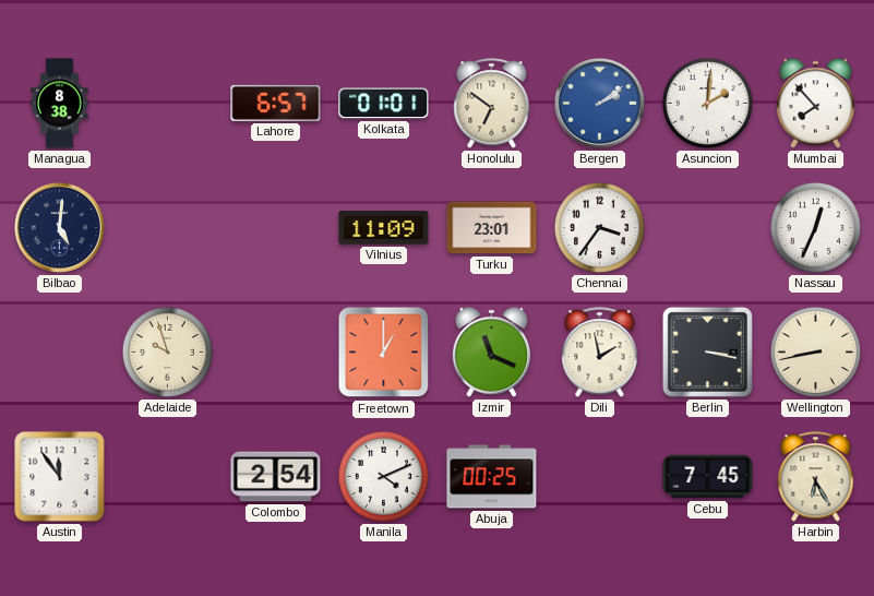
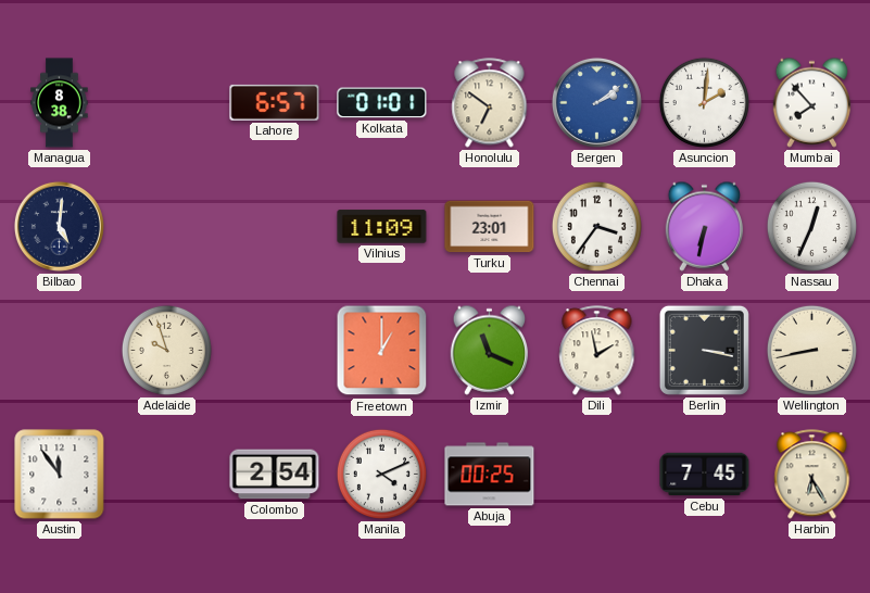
Dhaka: none -> 6:32
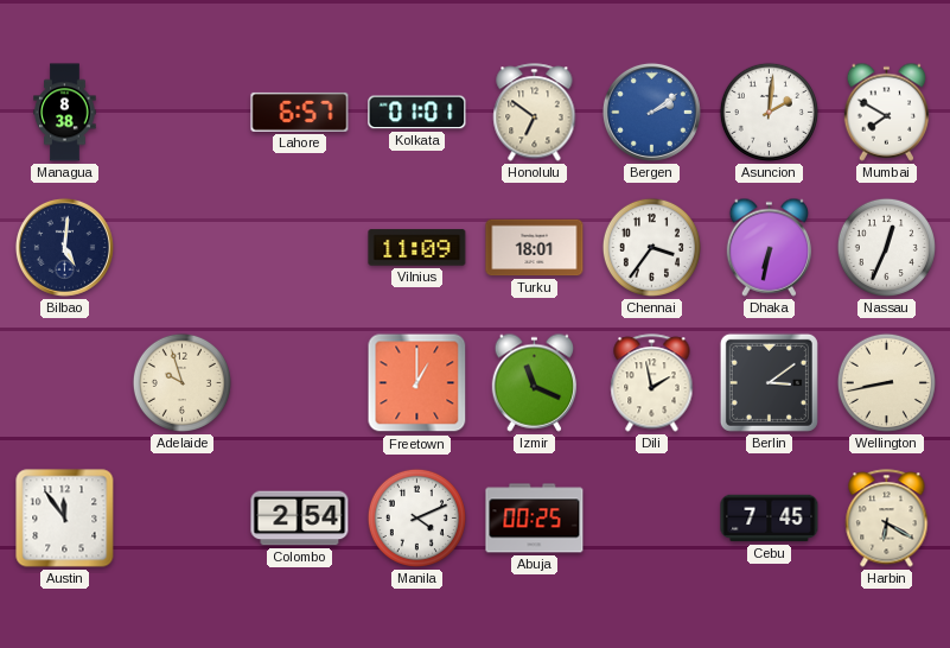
Mumbai: 7:53 -> 7:50
Turku: 23:01 -> 18:01
Berlin: 3:17 -> 3:09
Harbin: 6:25 -> 6:20
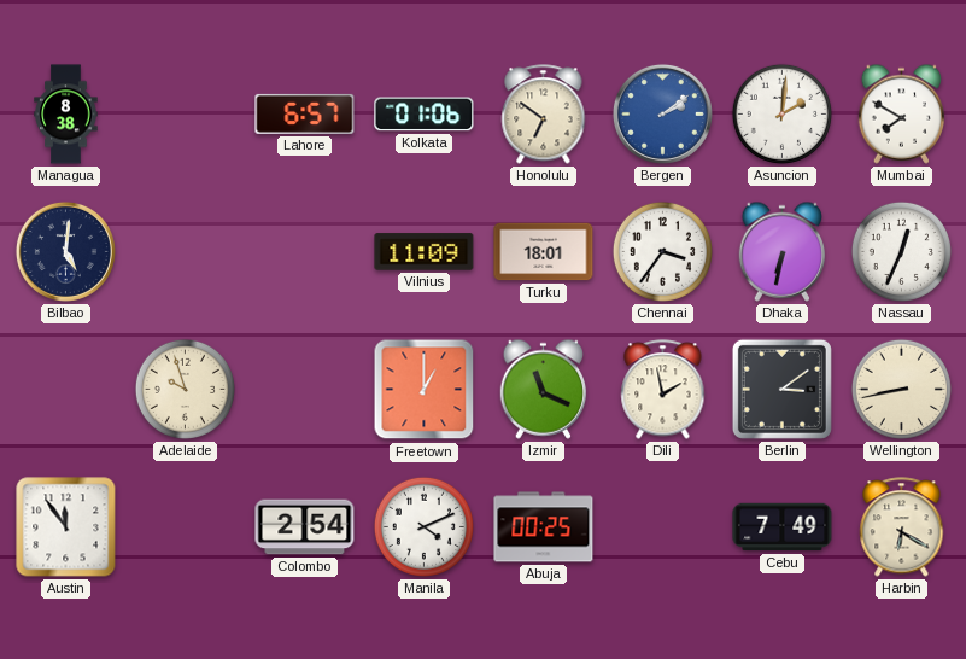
Kolkata: 01:01 -> 01:06
Cebu: 7:45 -> 7:49
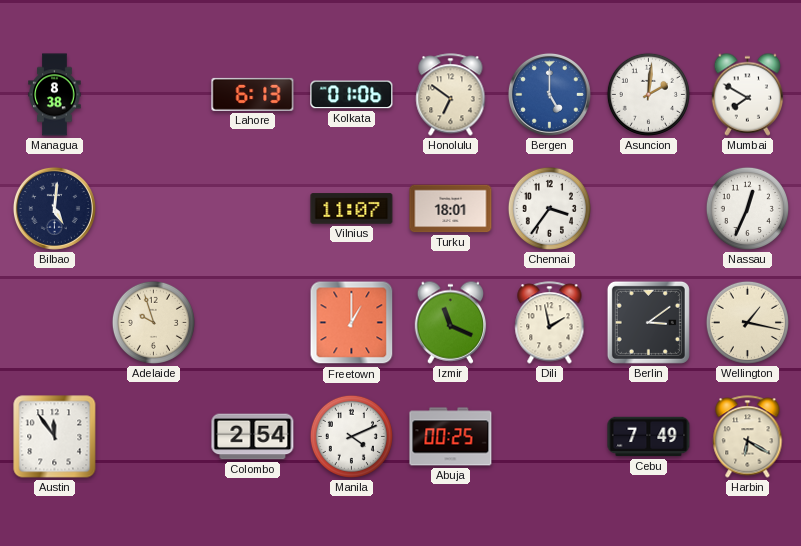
Lahore: 6:57 -> 6:13
Bergen: 2:09 -> 5:00
Vilnius: 11:09 -> 11:07
Dhaka: 6:32 -> none
Wellington: 8:43 -> 1:17
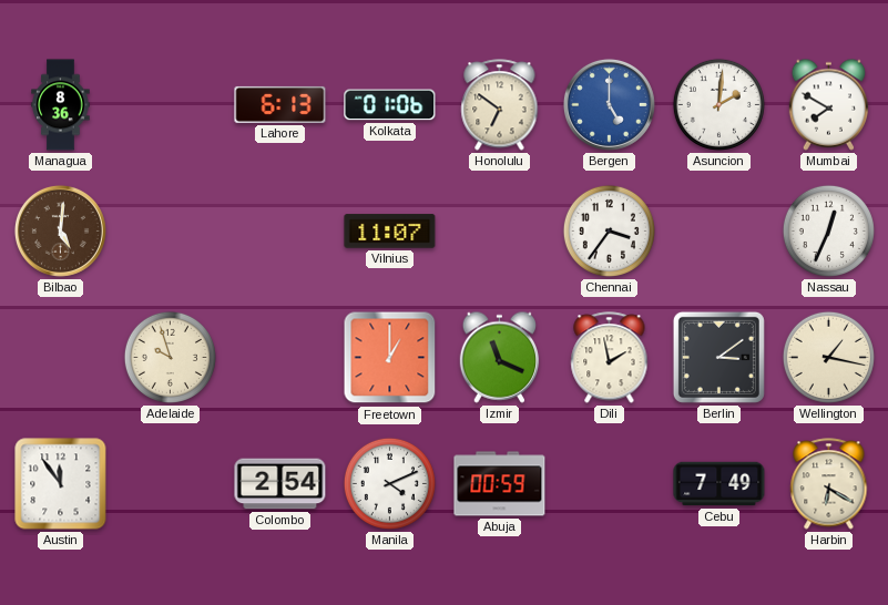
Managua: 8:38 -> 8:36
Bilbao dial: navy -> brown
Turku: 18:01 -> none
Abuja: 00:25 -> 00:59
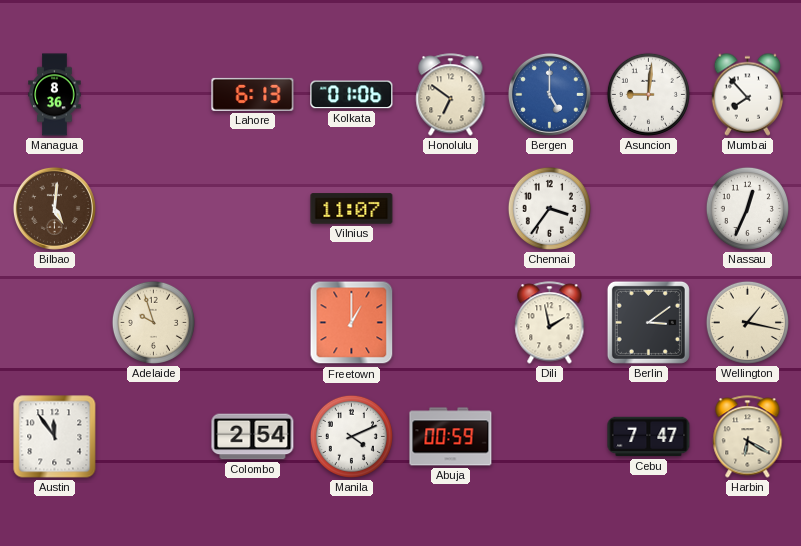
Asuncion: 2:01 -> 9:01
Mumbai: 7:50 -> 7:53
Izmir: 11:19 -> none
Cebu: 7:49 -> 7:47
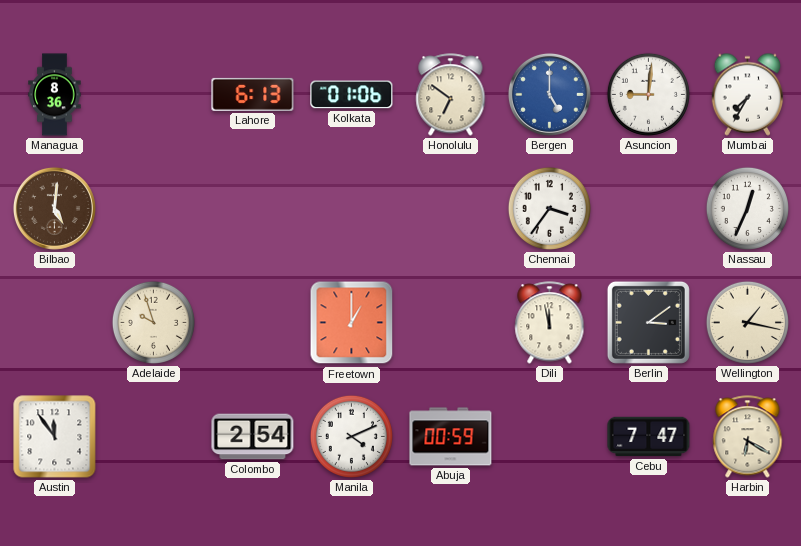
Mumbai: 7:53 -> 7:35
Vilnius: 11:07 -> none
Dili: 1:58 -> 11:58
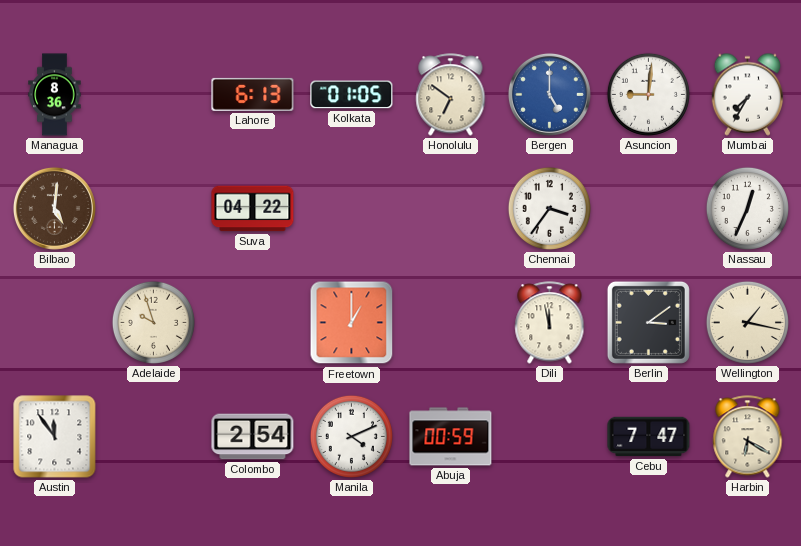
Kolkata: 01:06 -> 01:05
Suva: none -> 04:22
